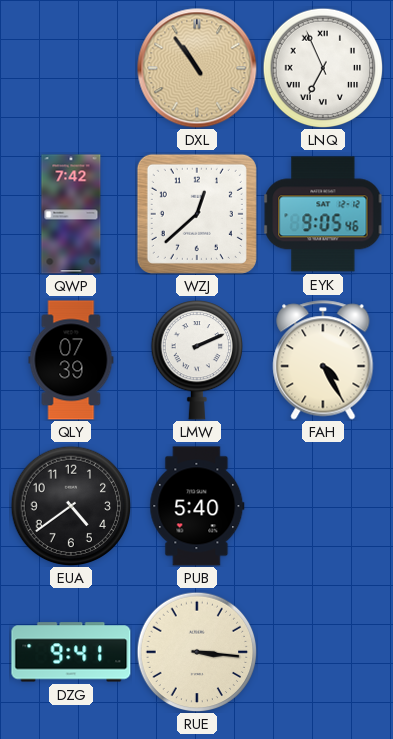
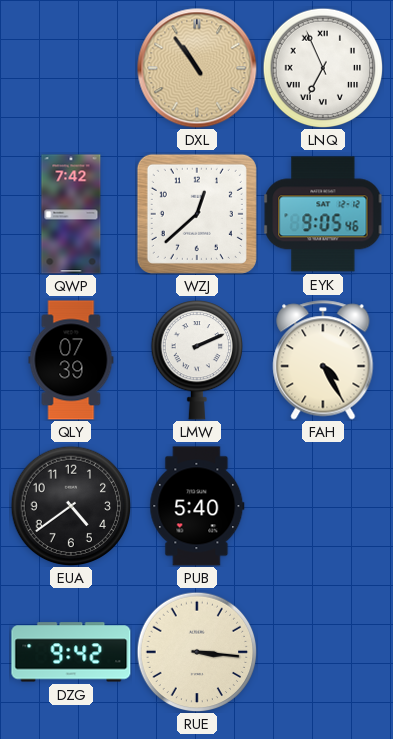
DZG: 9:41 -> 9:42
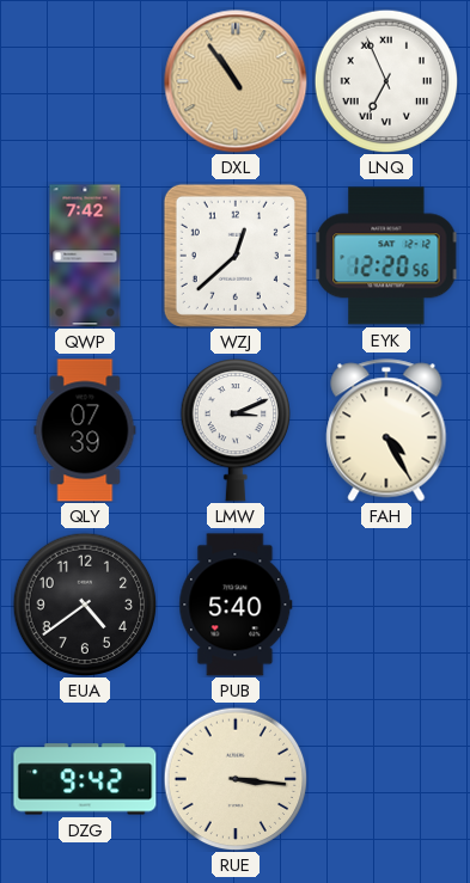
EYK: 9:05 -> 12:20
LMW: 2:11 -> 3:11
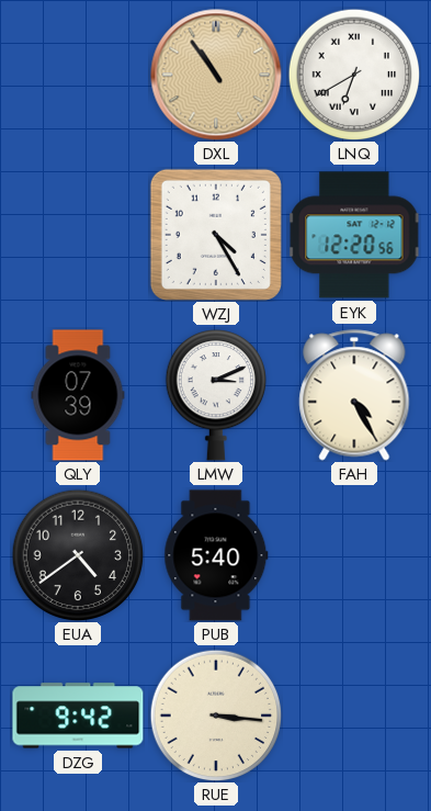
LNQ: 6:56 -> 6:40
QWP: 7:42 -> none
WZJ: 12:38 -> 4:25
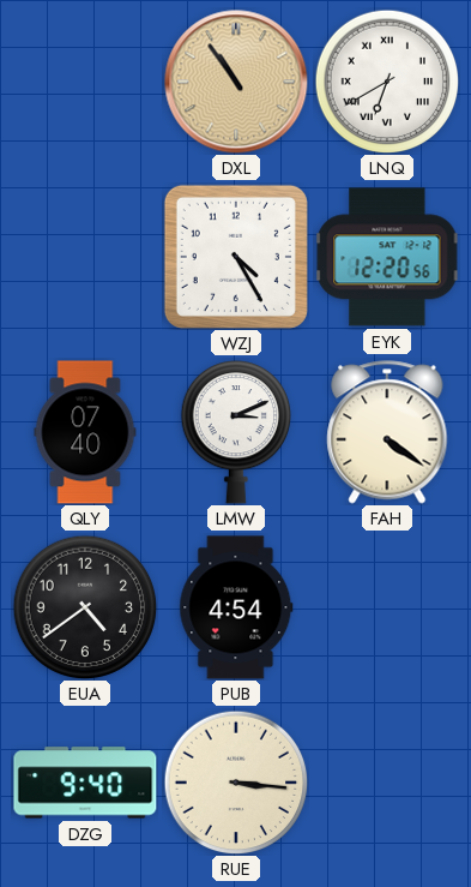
QLY: 07:39 -> 07:40
FAH: 4:25 -> 4:21
PUB: 5:40 -> 4:54
DZG: 9:42 -> 9:40
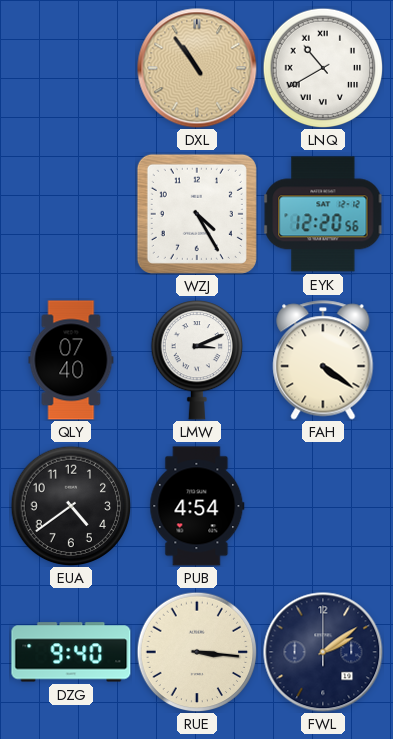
LNQ: 6:40 -> 10:40
FWL: none -> 2:09
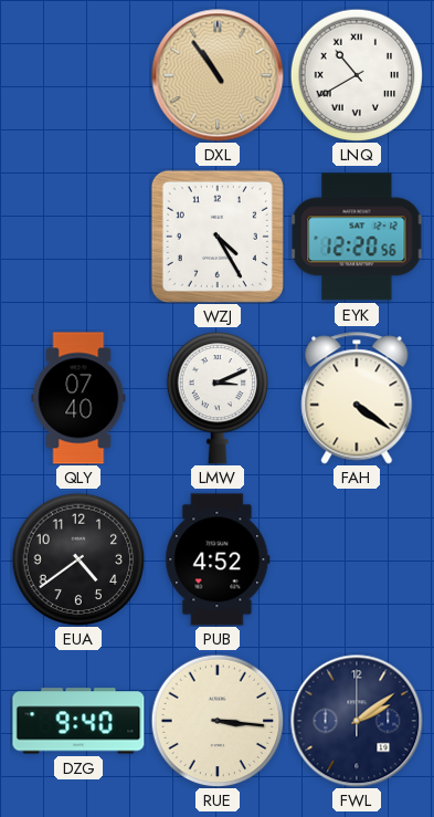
PUB: 4:54 -> 4:52
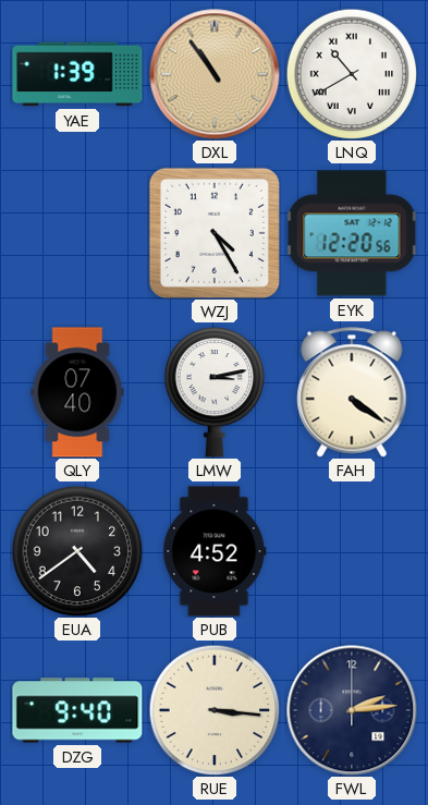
YAE: none -> 1:39
LMW: 3:11 -> 3:13
FWL: 2:09 -> 2:14
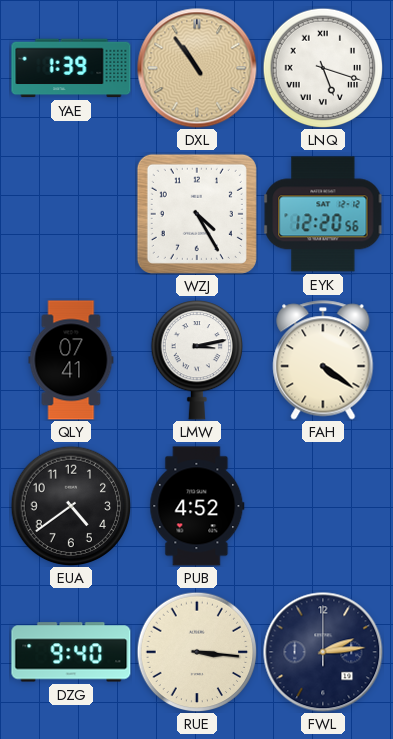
LNQ: 10:40 -> 5:18
QLY: 07:40 -> 07:41
